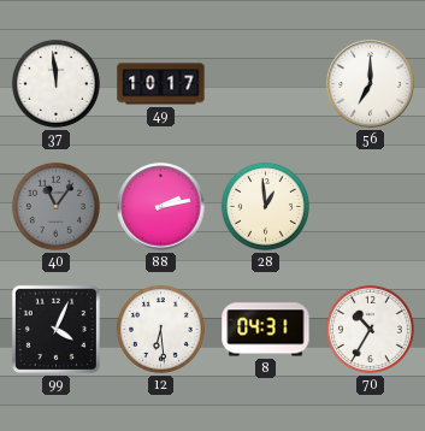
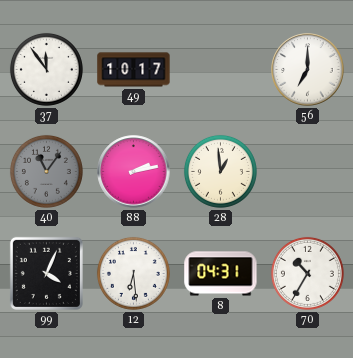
37: 11:59 -> 11:54
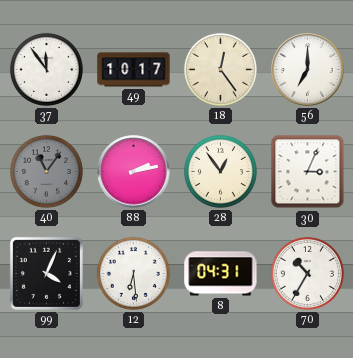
18: none -> 12:24
28: 12:59 -> 12:54
30: none -> 3:04
